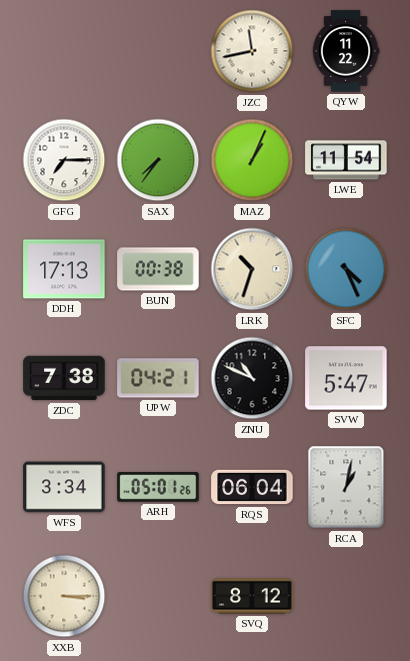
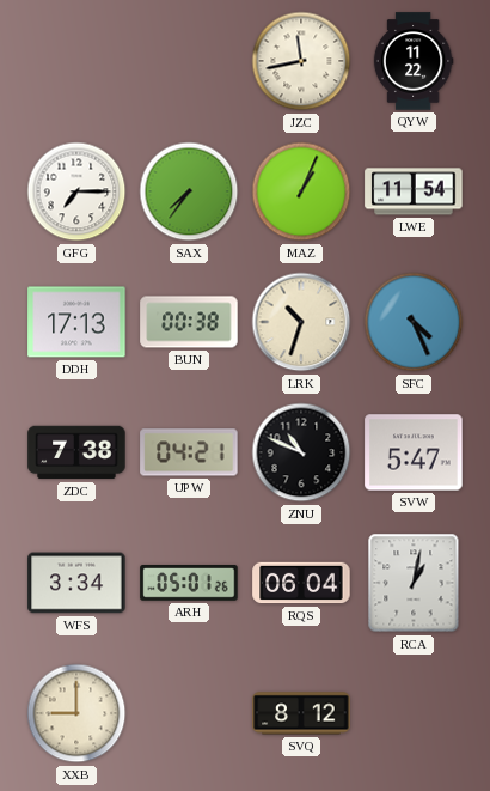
XXB: 3:15 -> 9:00
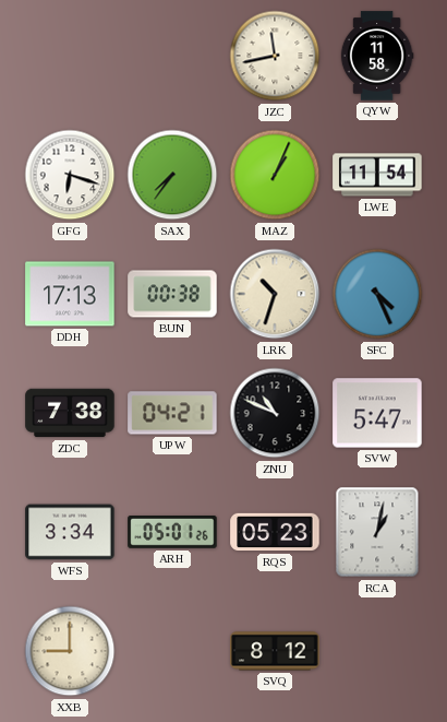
QYW: 11:22 -> 11:58
GFG: 7:15 -> 6:18
RQS: 06:04 -> 05:23
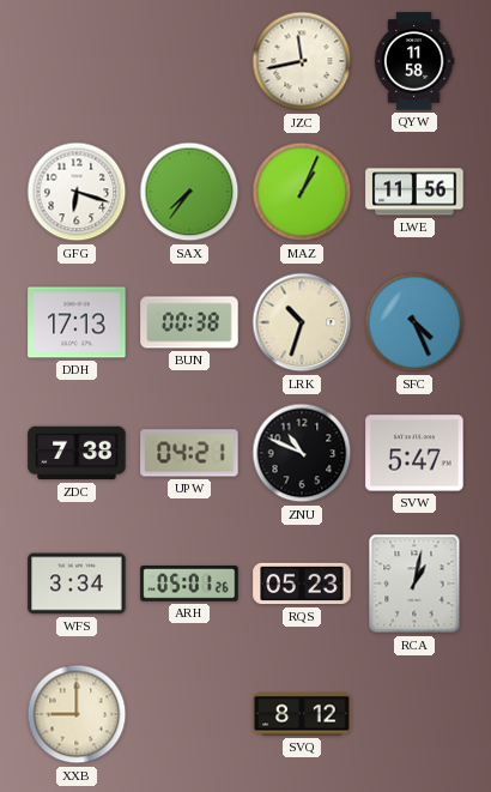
LWE: 11:54 -> 11:56
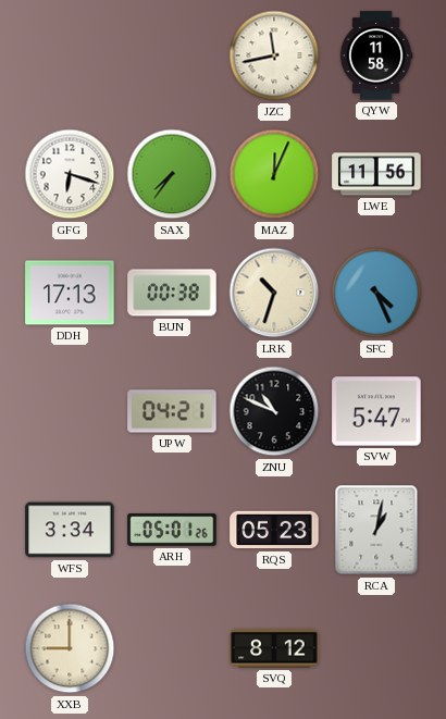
MAZ: 1:04 -> 12:04
ZDC: 7:38 -> none
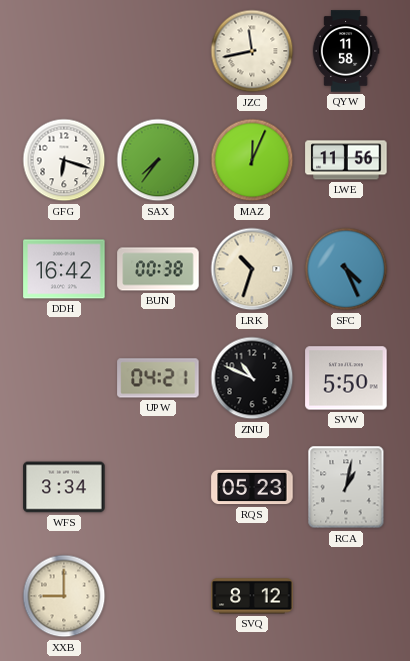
DDH: 17:13 -> 16:42
SVW: 5:47 -> 5:50
ARH: 05:01 -> none
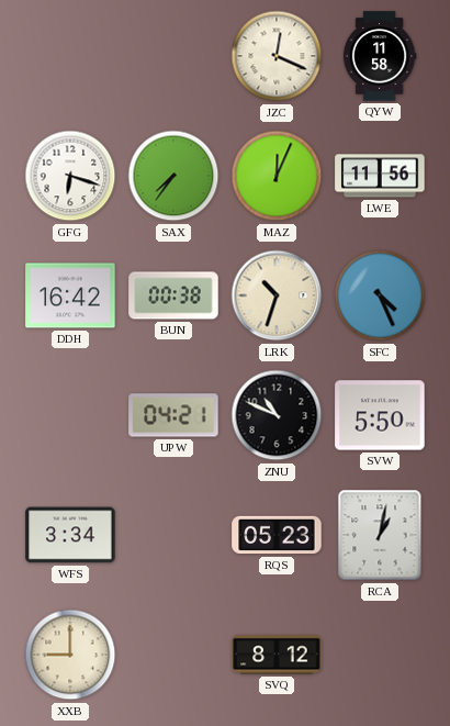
JZC: 11:43 -> 12:19
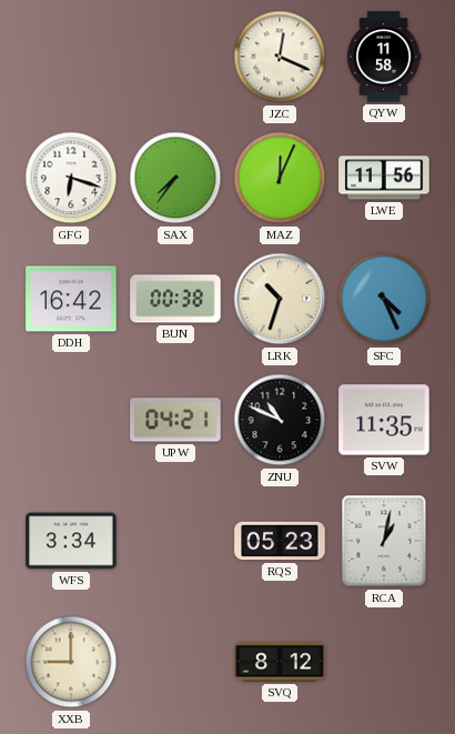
SVW: 5:50 -> 11:35
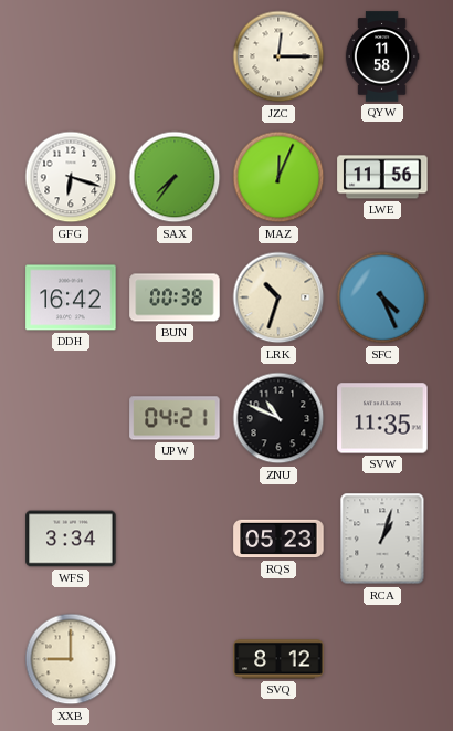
JZC: 12:19 -> 12:15
RCA: 1:02 -> 1:03
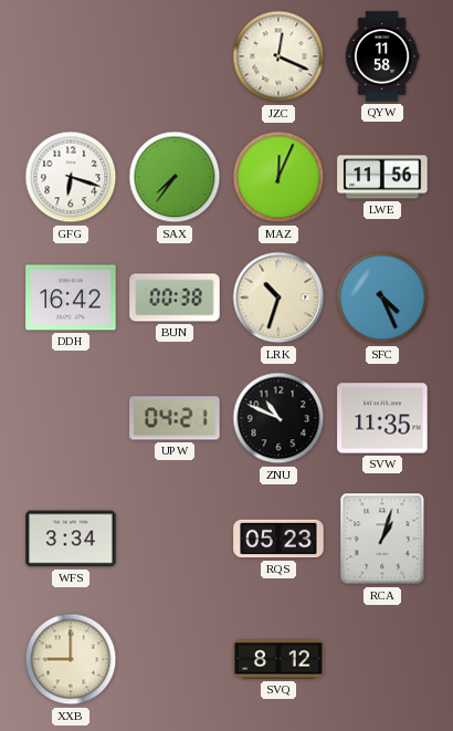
JZC: 12:15 -> 12:19
